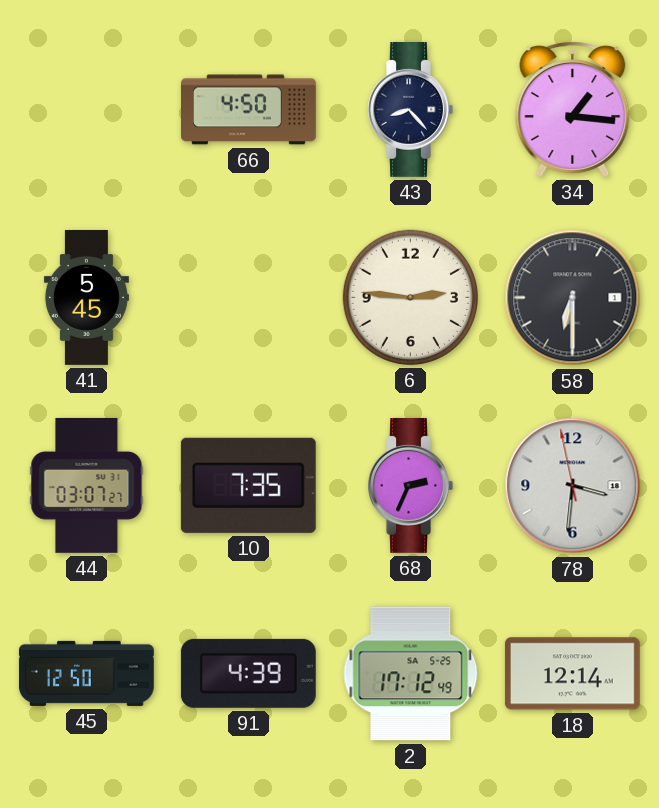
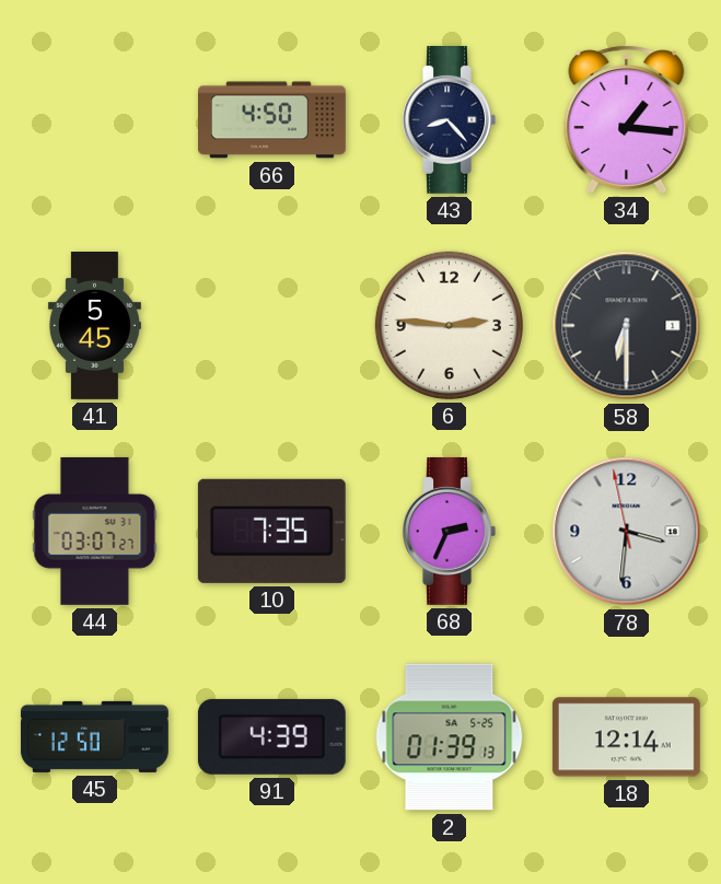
2: 17:12 -> 01:39
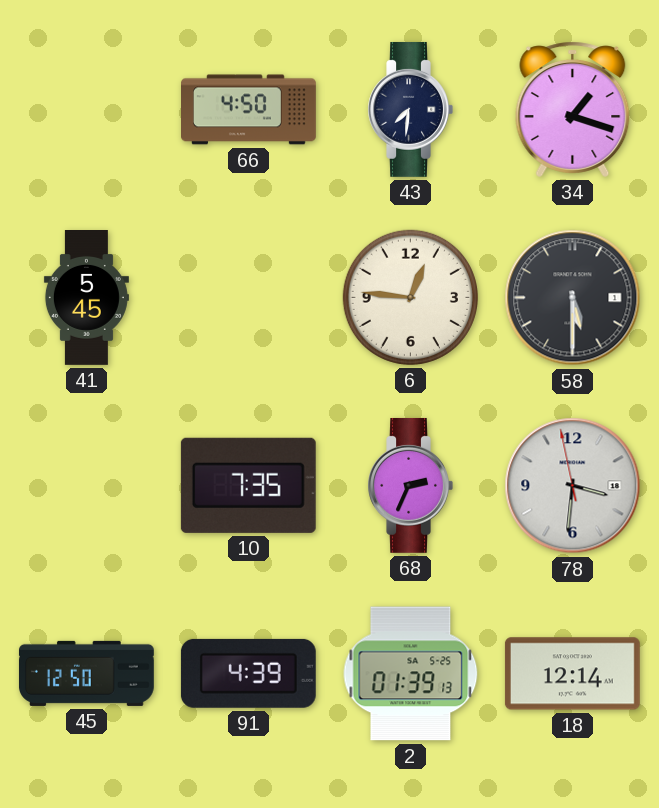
43: 8:23 -> 7:31
34: 1:16 -> 1:18
6: 2:46 -> 12:46
58: 6:30 -> 5:30
44: 03:07 -> none
